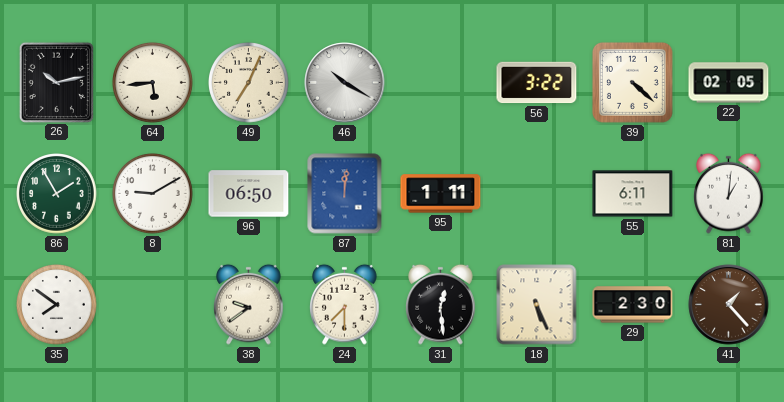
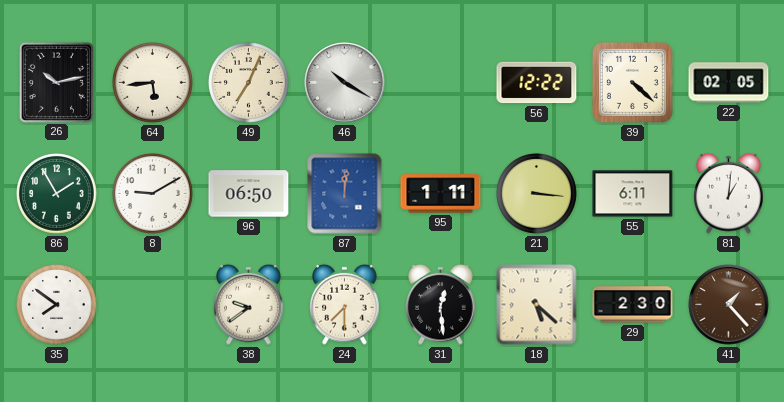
56: 3:22 -> 12:22
21: none -> 3:16
18: 5:26 -> 5:22
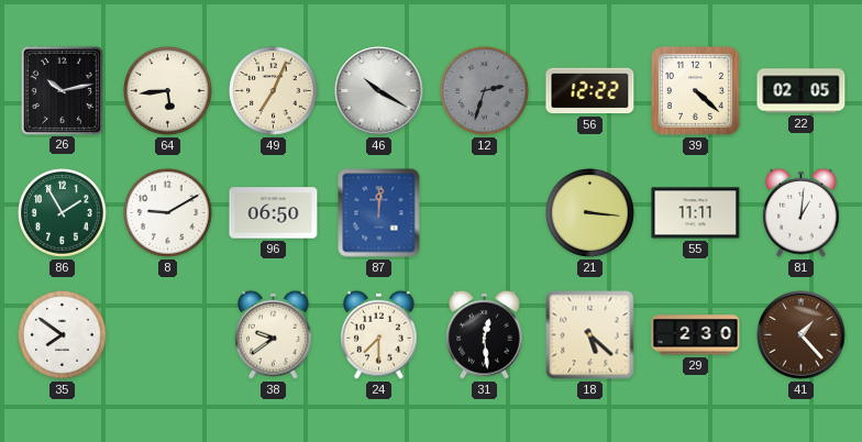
12: none -> 2:33
95: 1:11 -> none
55: 6:11 -> 11:11
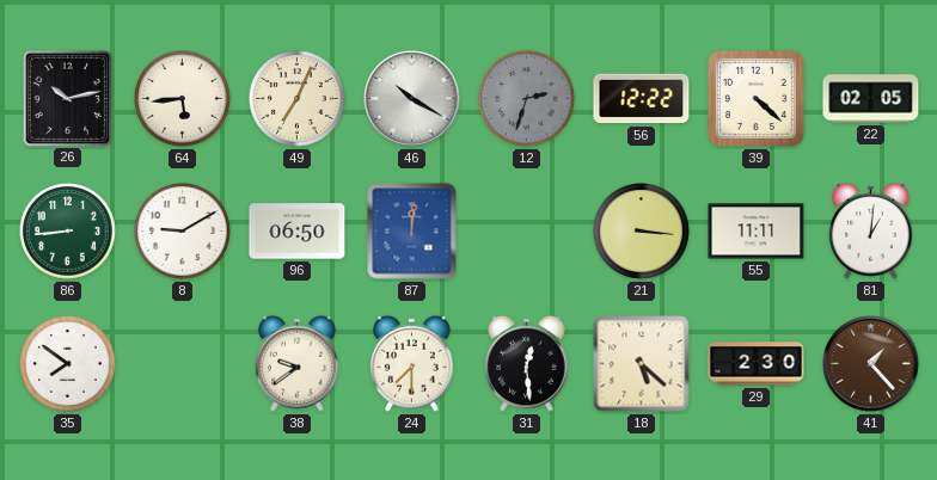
86: 1:55 -> 8:44
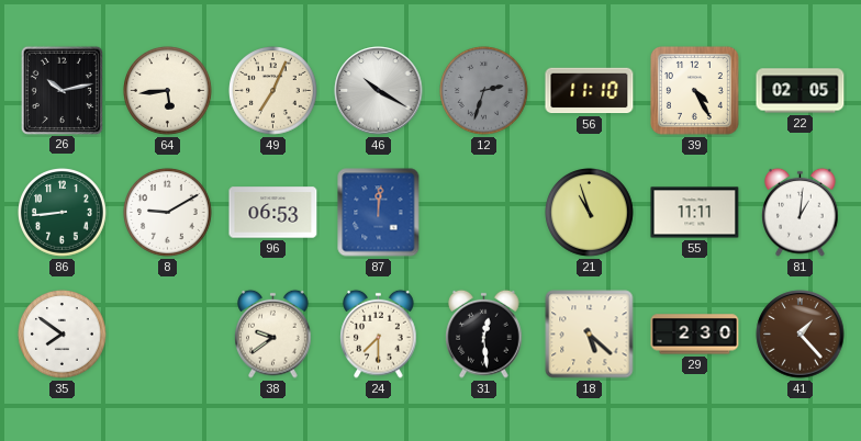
56: 12:22 -> 11:10
39: 4:22 -> 4:25
96: 06:50 -> 06:53
21: 3:16 -> 10:57
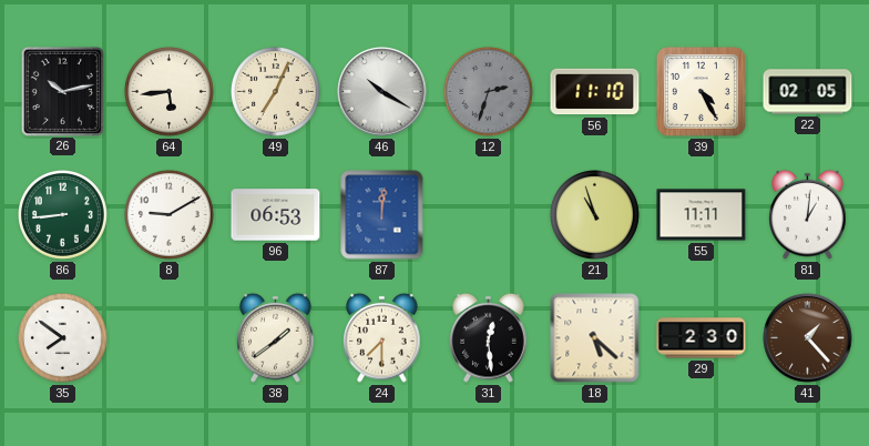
38: 9:39 -> 1:39
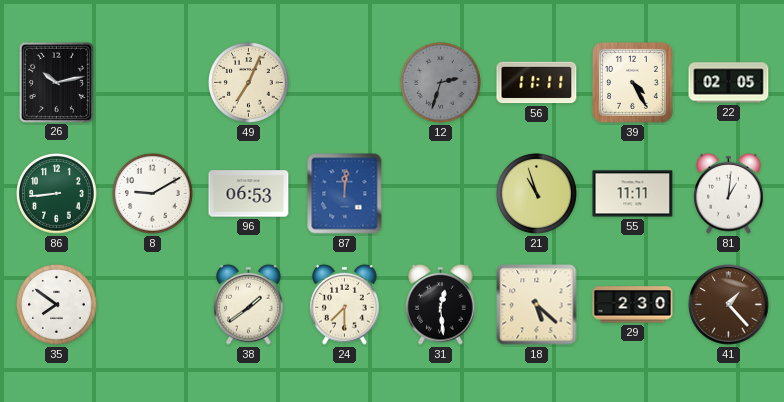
64: 5:44 -> none
46: 10:20 -> none
56: 11:10 -> 11:11
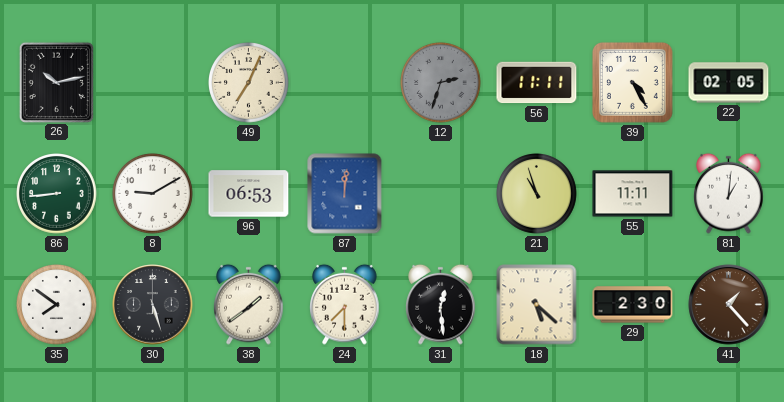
30: none -> 5:27
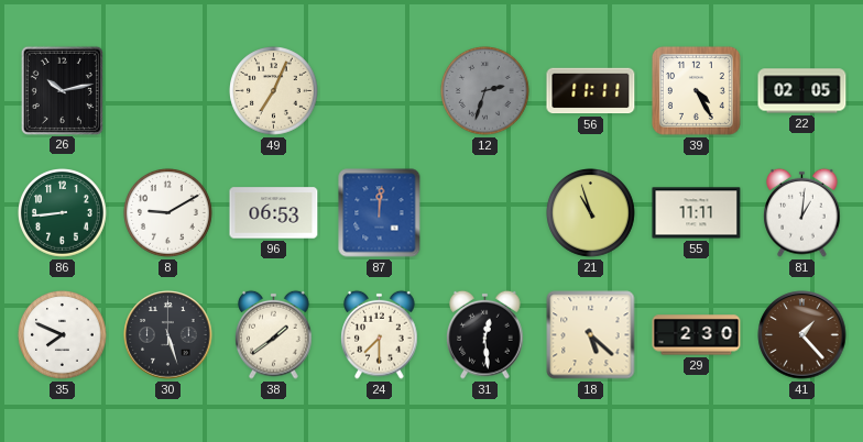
35: 7:51 -> 7:49
